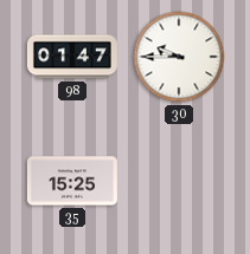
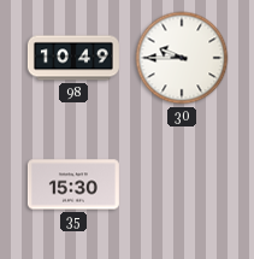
98: 01:47 -> 10:49
35: 15:25 -> 15:30
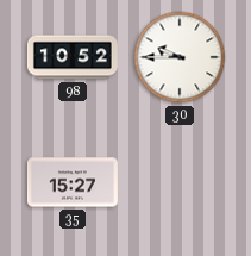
98: 10:49 -> 10:52
35: 15:30 -> 15:27
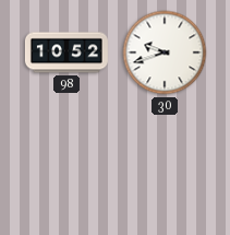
30: 9:45 -> 9:42
35: 15:27 -> none
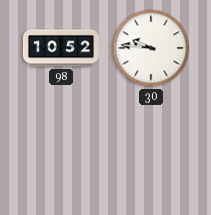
30: 9:42 -> 9:46
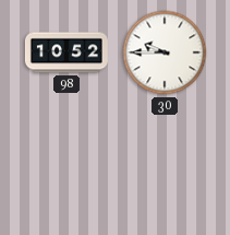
30: 9:46 -> 9:45
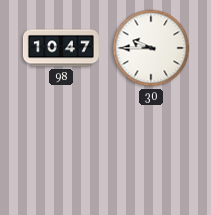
98: 10:52 -> 10:47
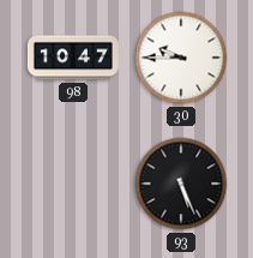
93: none -> 5:26
